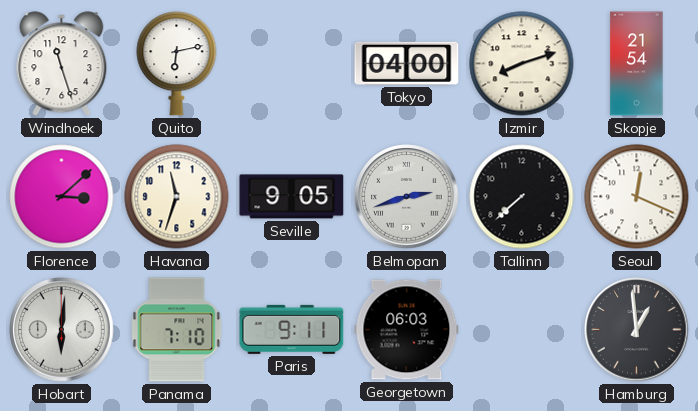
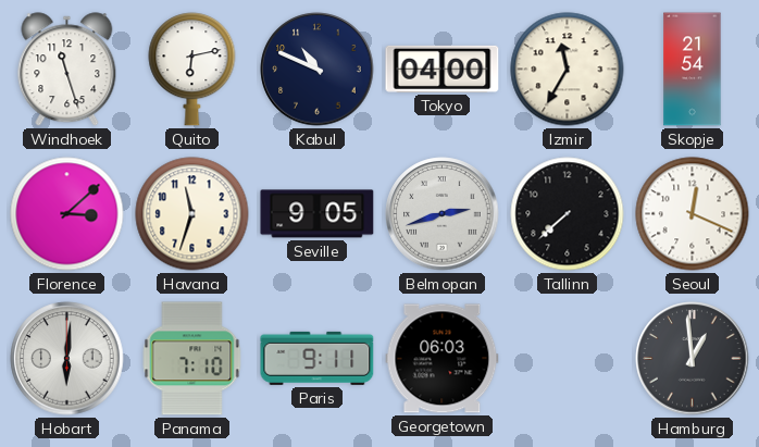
Kabul: none -> 10:49
Izmir: 8:12 -> 11:35
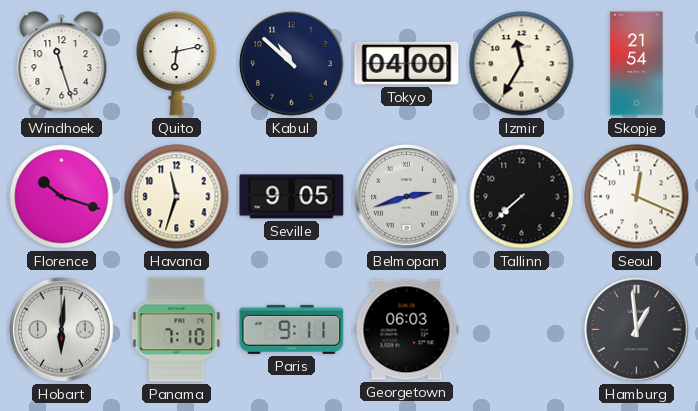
Kabul: 10:49 -> 10:52
Florence: 3:08 -> 10:18
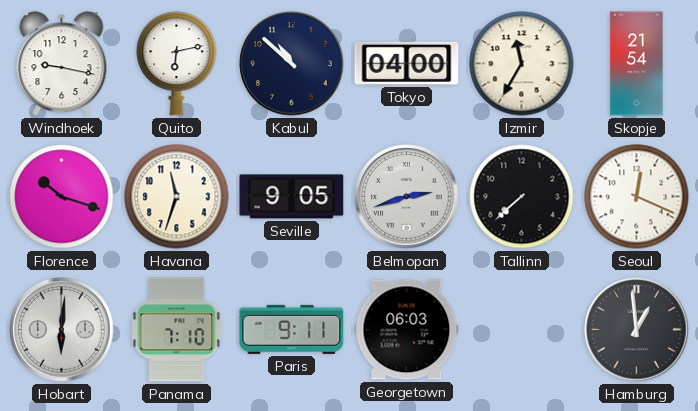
Windhoek: 11:27 -> 9:17
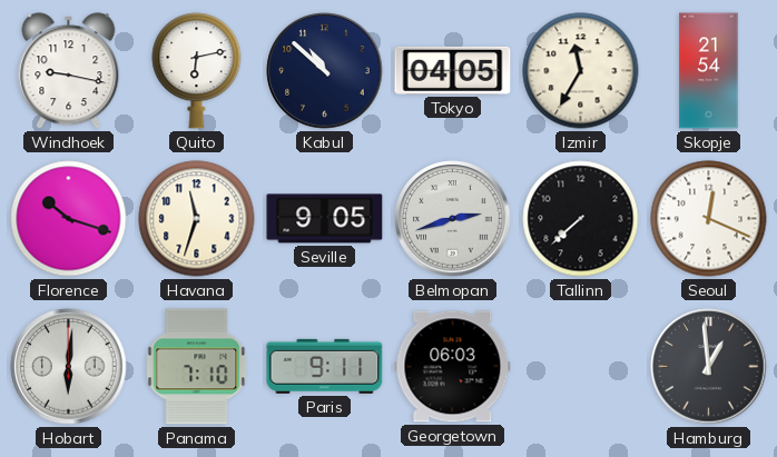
Tokyo: 04:00 -> 04:05
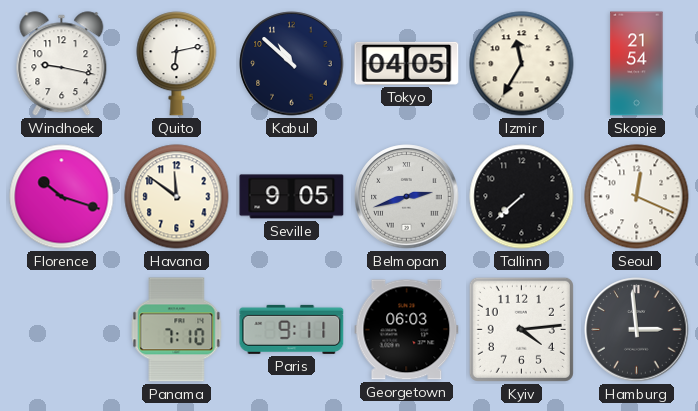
Havana: 11:33 -> 11:51
Hobart: 6:01 -> none
Kyiv: none -> 4:14
Hamburg: 12:59 -> 2:59
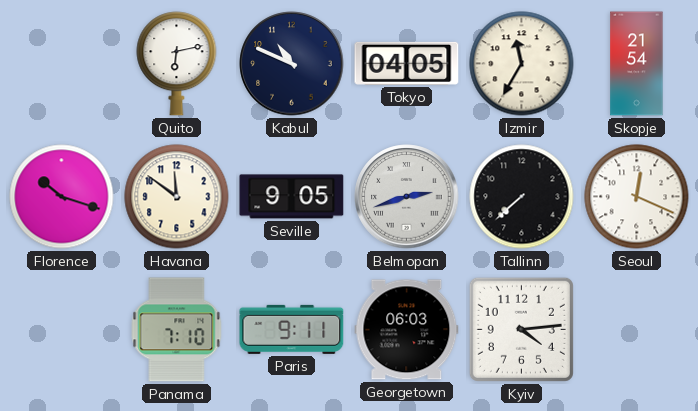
Windhoek: 9:17 -> none
Kabul: 10:52 -> 10:49
Hamburg: 2:59 -> none
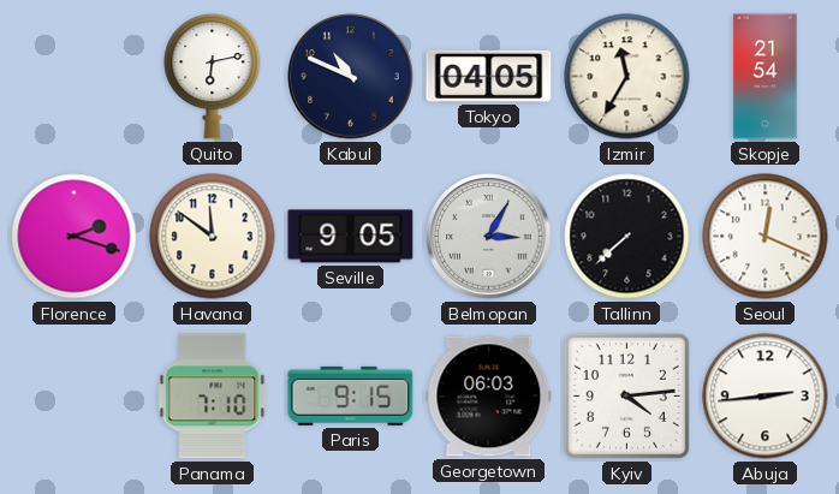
Florence: 10:18 -> 2:18
Belmopan: 2:42 -> 3:05
Paris: 9:11 -> 9:15
Abuja: none -> 2:44
